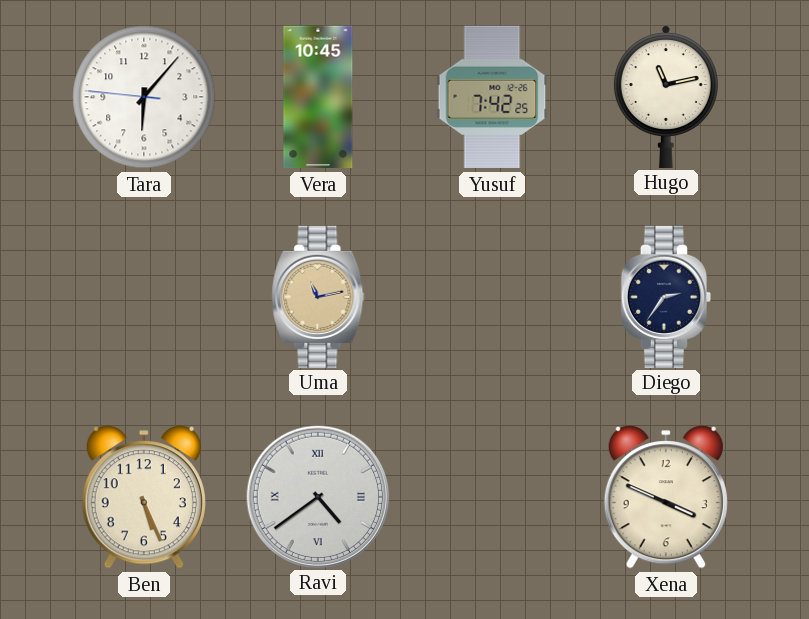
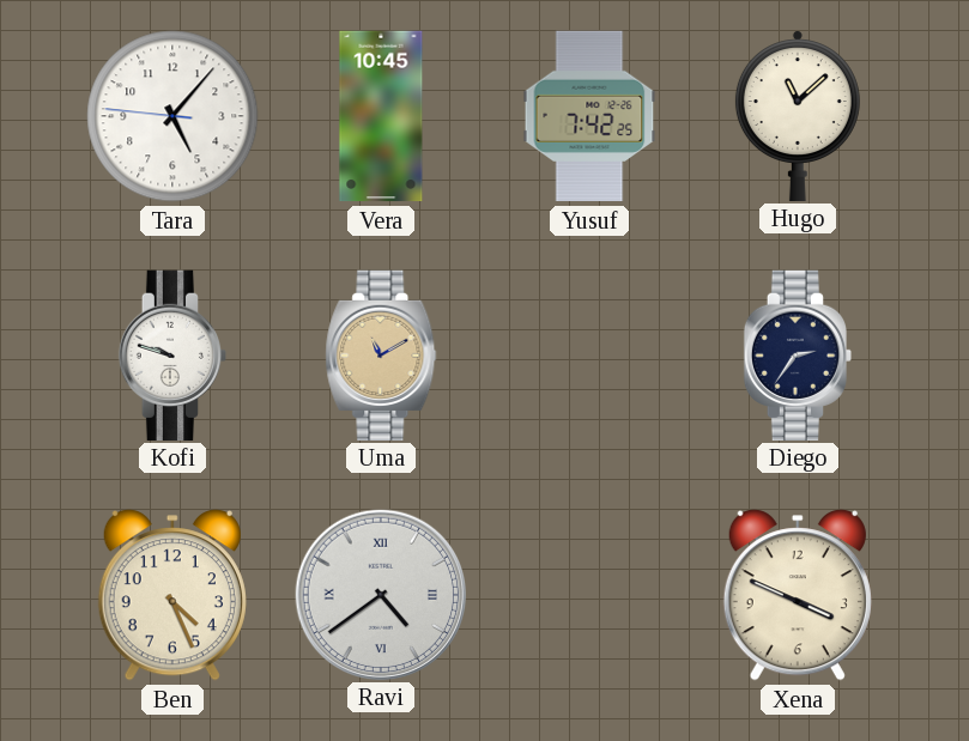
Tara: 6:06 -> 5:06
Hugo: 11:13 -> 11:08
Kofi: none -> 9:48
Uma: 11:13 -> 11:10
Ben: 5:26 -> 4:26
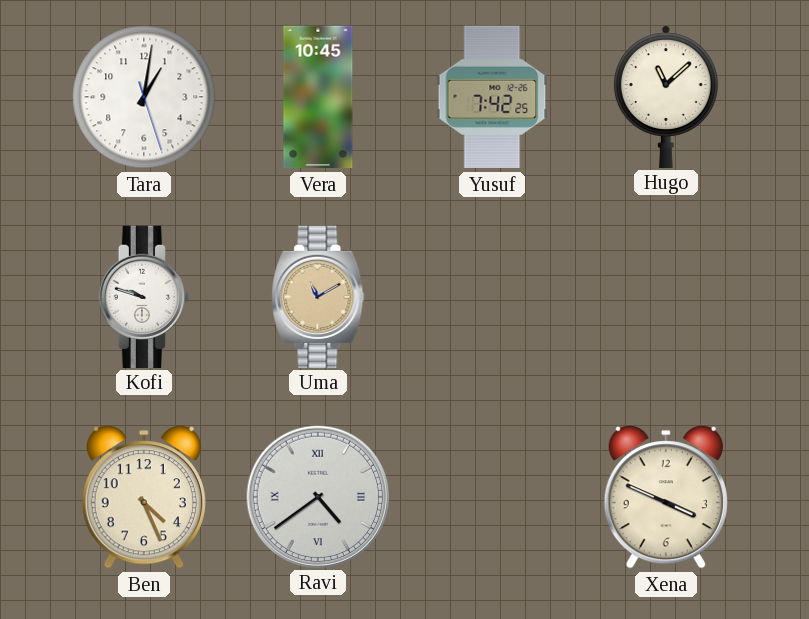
Tara: 5:06 -> 1:01
Diego: 2:36 -> none
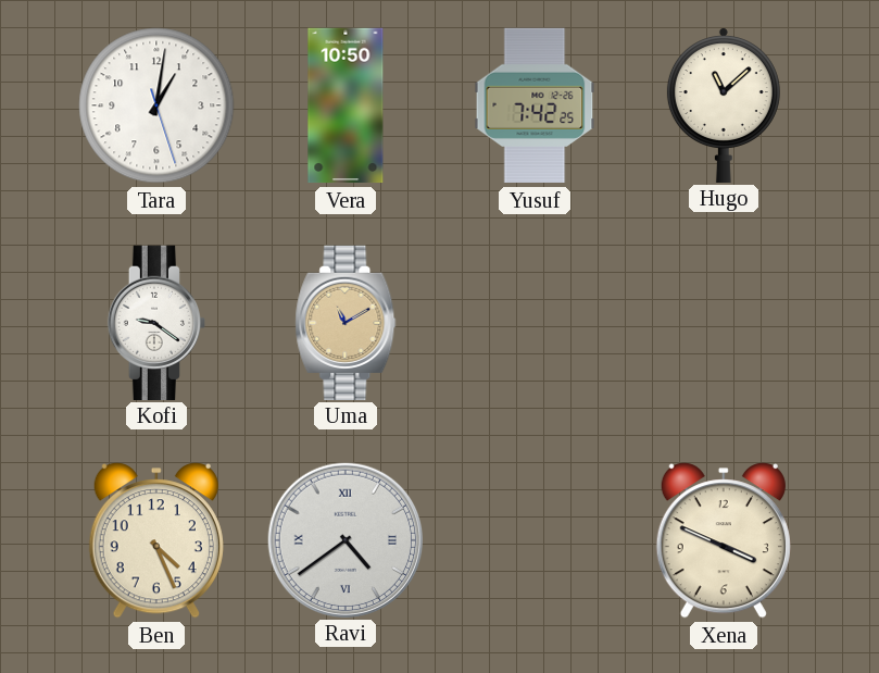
Vera: 10:45 -> 10:50
Kofi: 9:48 -> 9:21
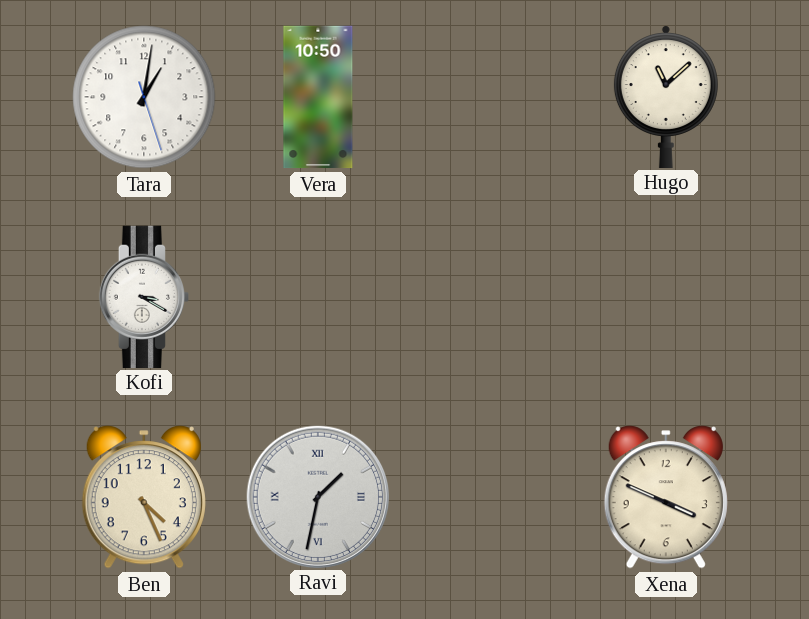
Yusuf: 7:42 -> none
Kofi: 9:21 -> 3:20
Uma: 11:10 -> none
Ravi: 4:39 -> 1:32
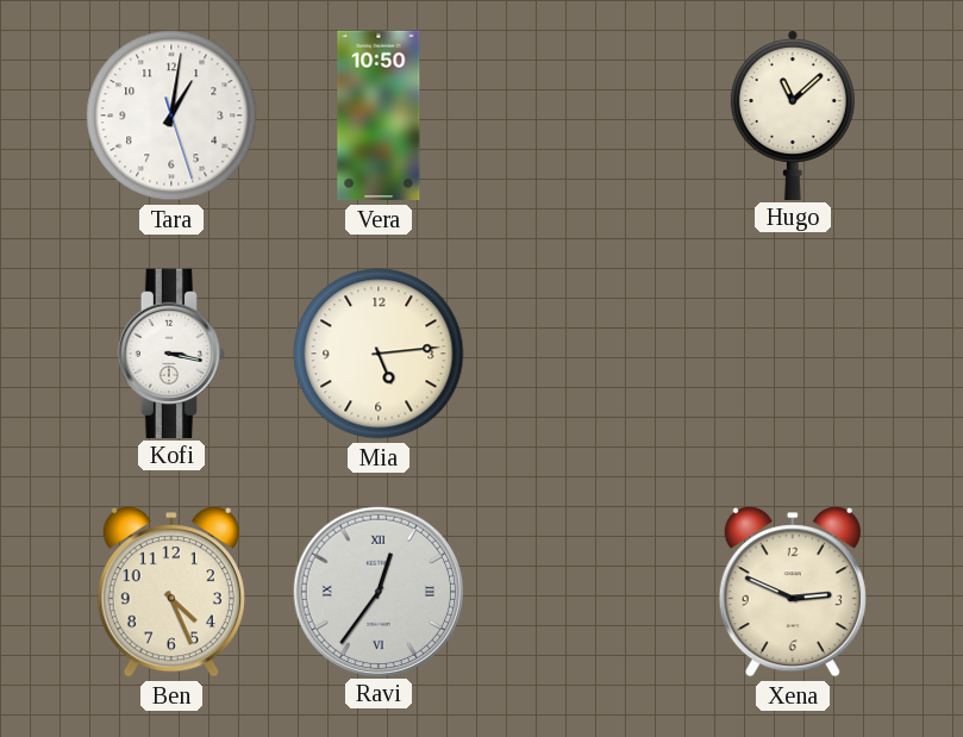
Kofi: 3:20 -> 3:17
Mia: none -> 5:14
Ravi: 1:32 -> 12:36
Xena: 3:49 -> 2:49
